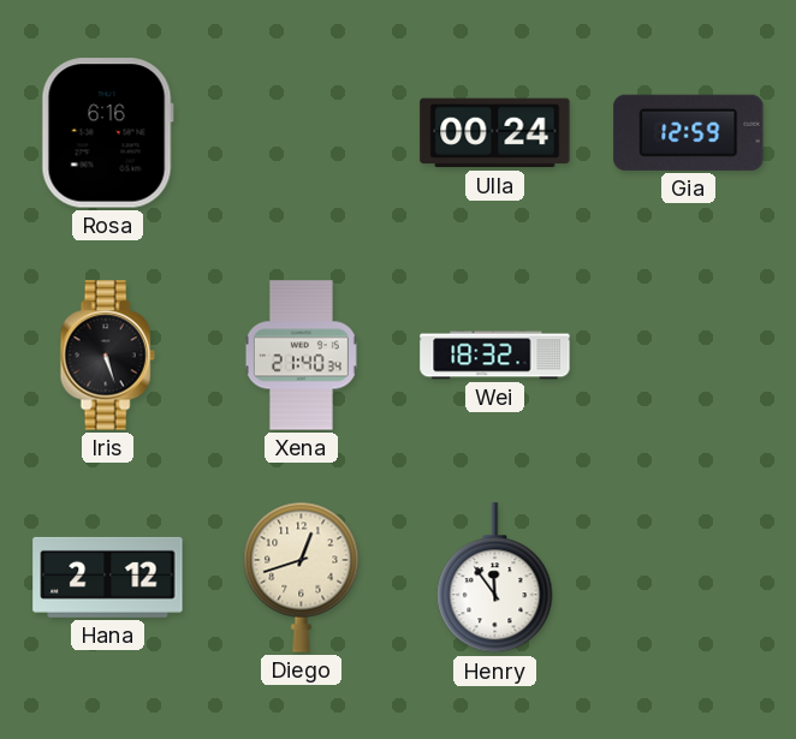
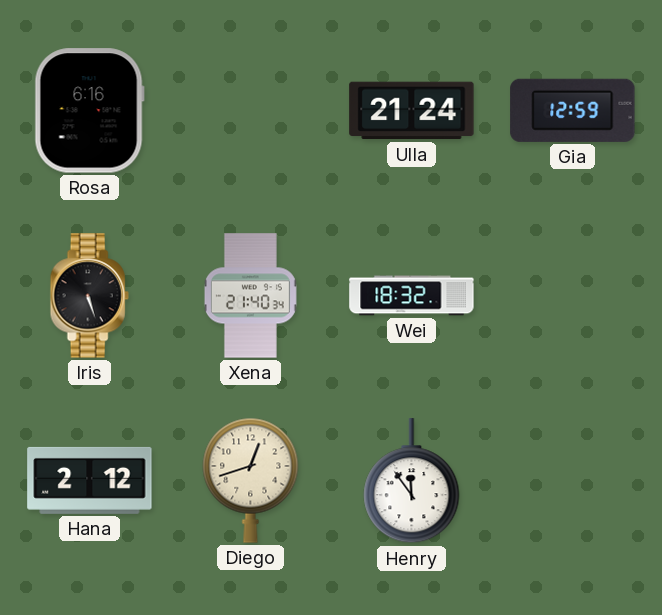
Ulla: 00:24 -> 21:24
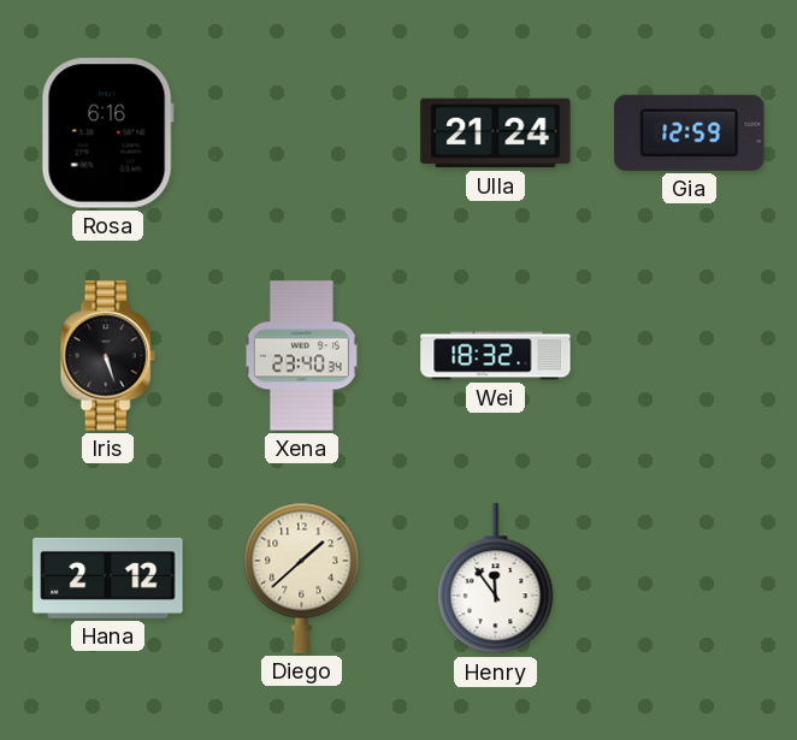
Xena: 21:40 -> 23:40
Diego: 12:42 -> 1:38
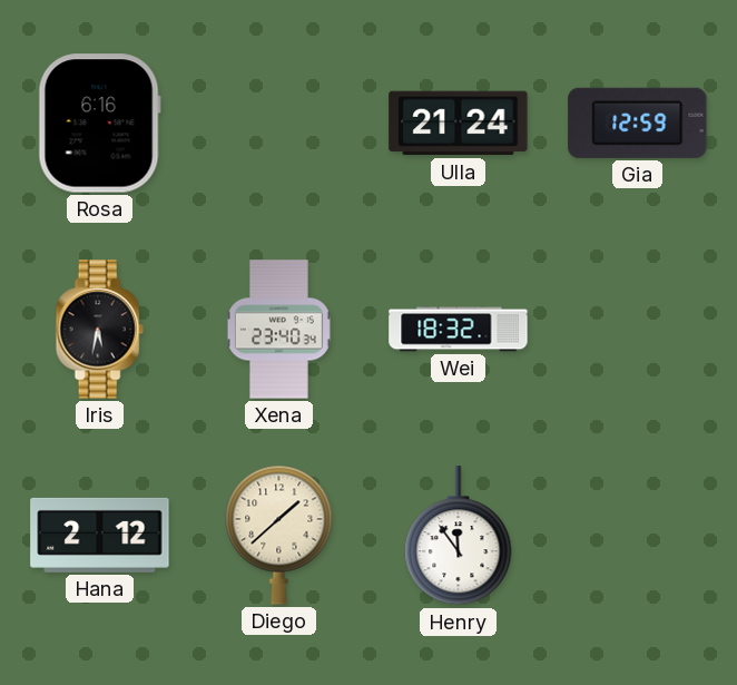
Iris: 5:27 -> 5:32
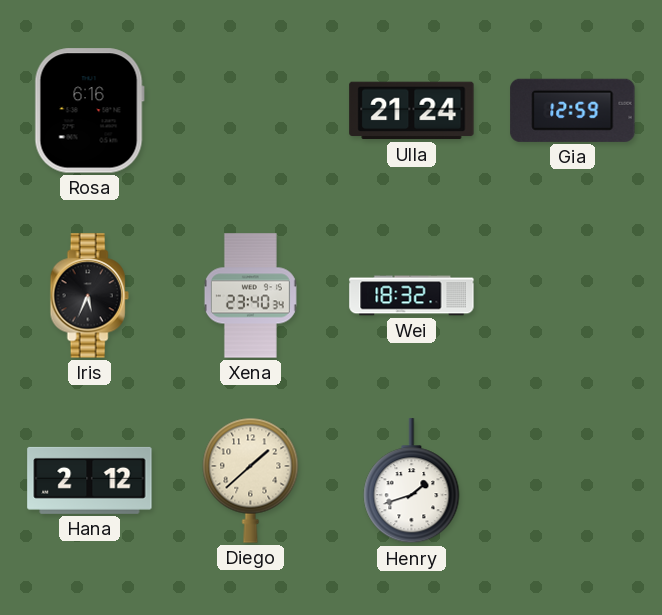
Iris: 5:32 -> 5:34
Henry: 11:54 -> 1:42
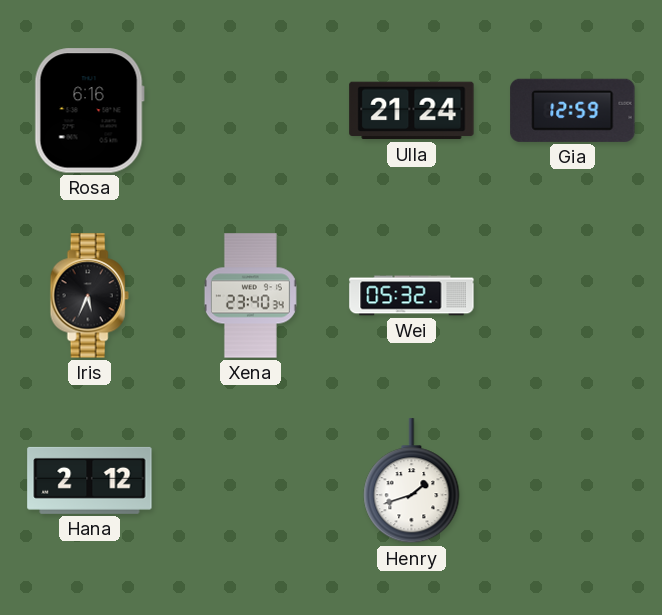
Wei: 18:32 -> 05:32
Diego: 1:38 -> none
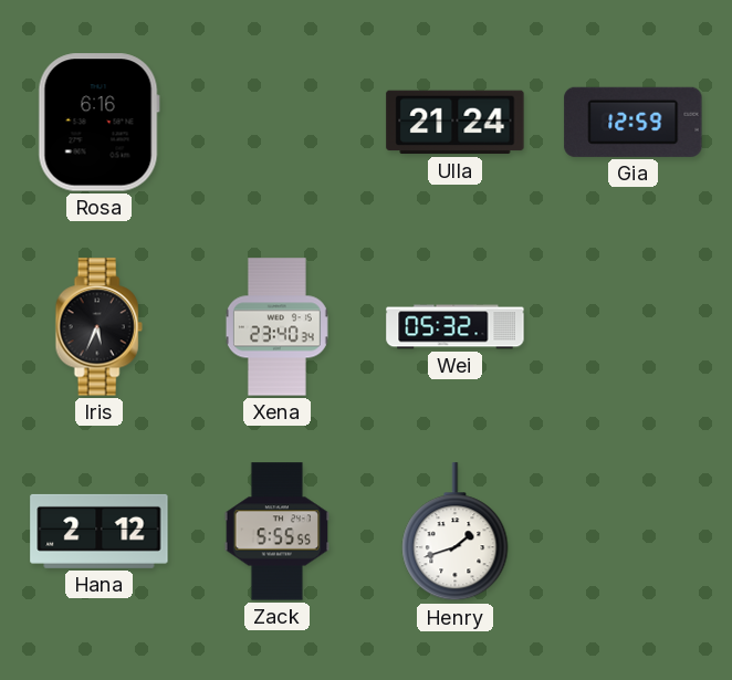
Zack: none -> 5:55
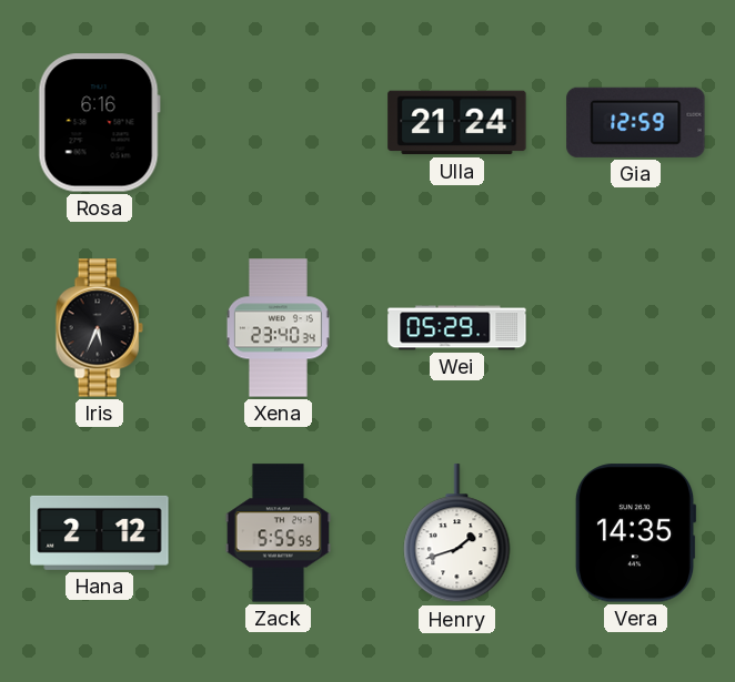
Wei: 05:32 -> 05:29
Vera: none -> 14:35
